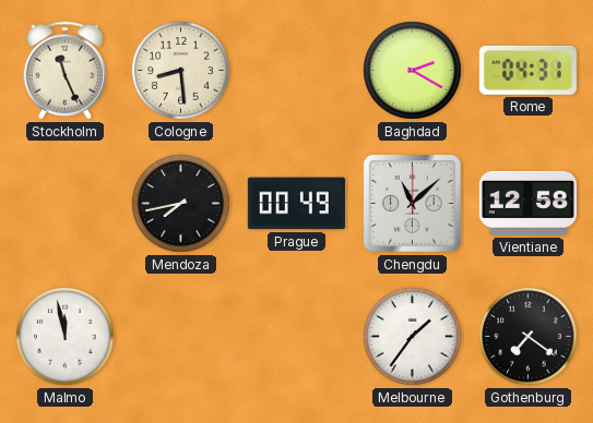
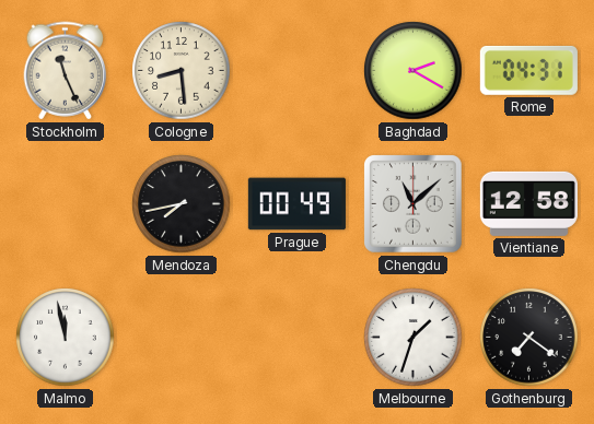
Melbourne: 1:36 -> 1:33
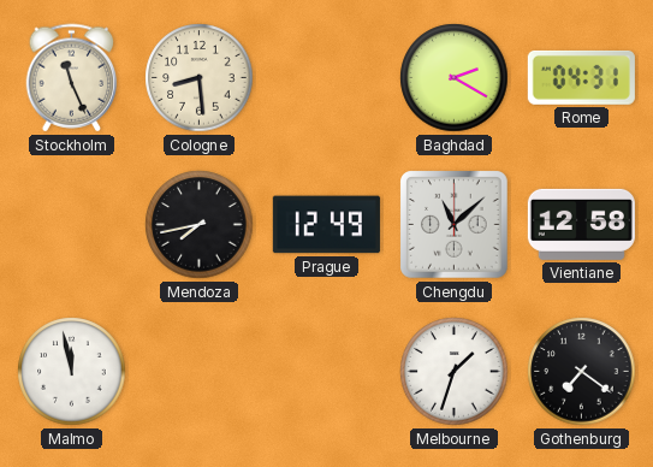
Prague: 00:49 -> 12:49
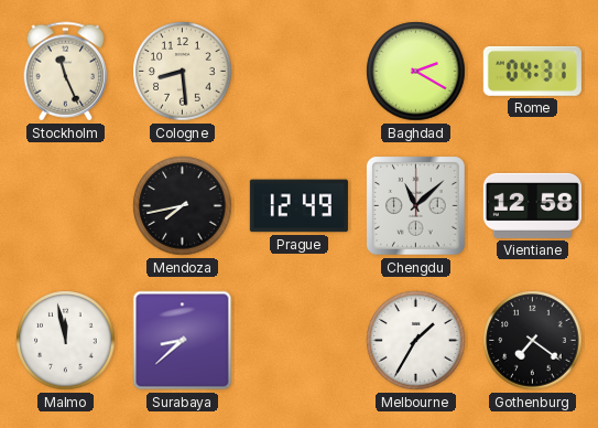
Surabaya: none -> 8:38
Melbourne: 1:33 -> 1:35
